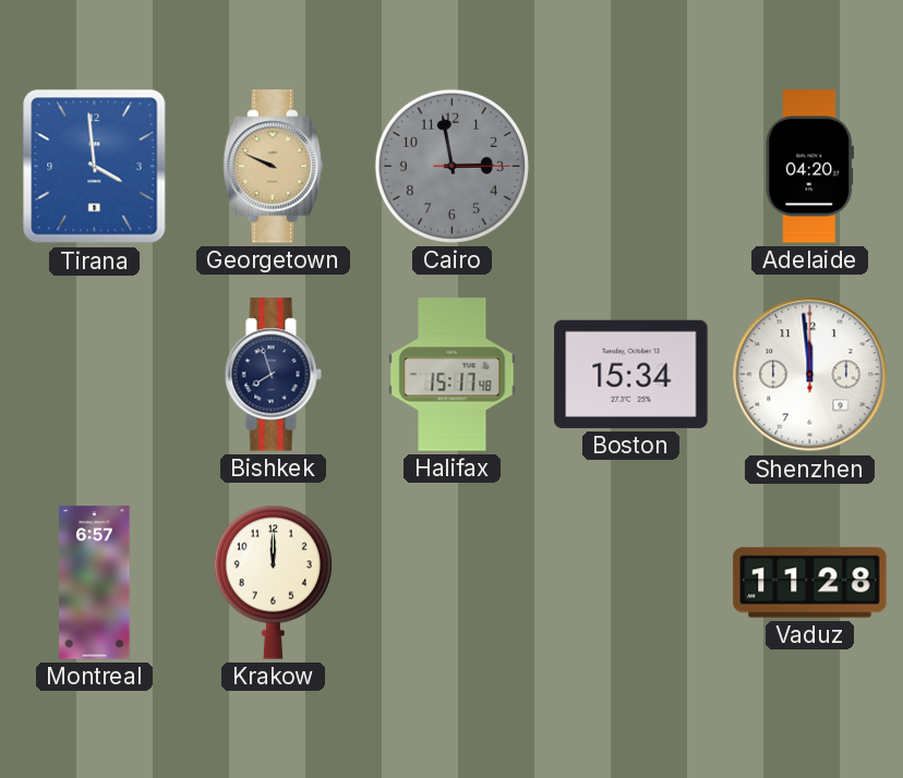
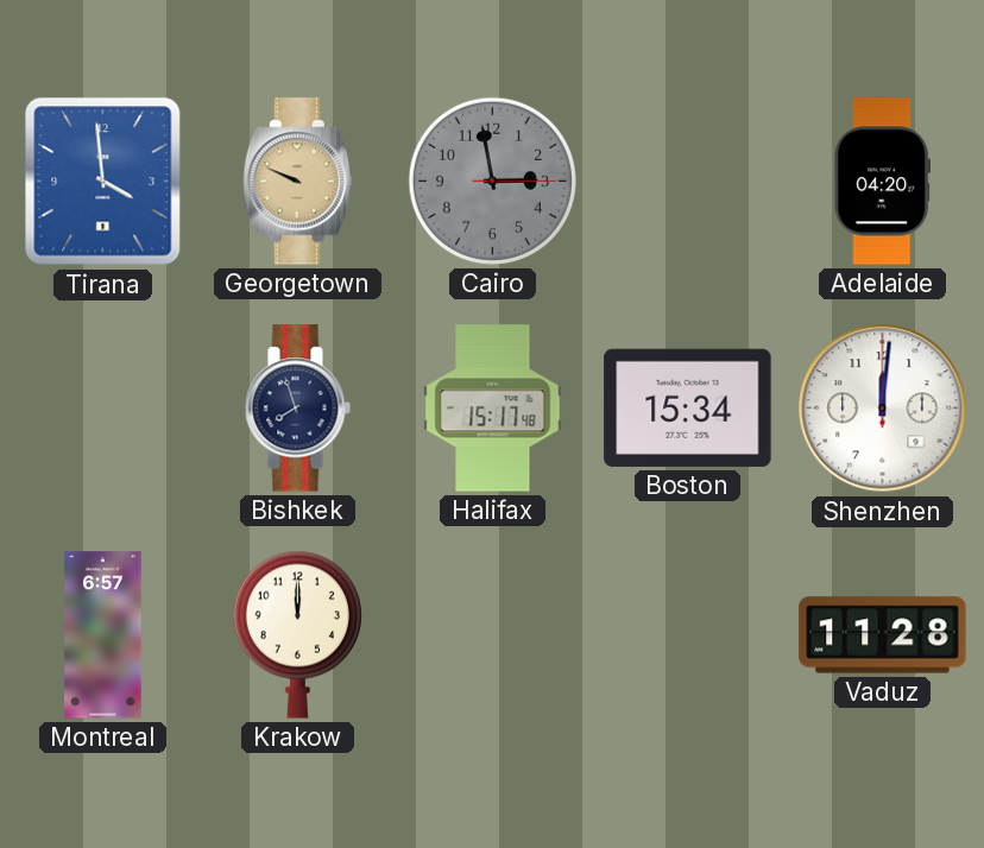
Shenzhen: 11:59 -> 12:01
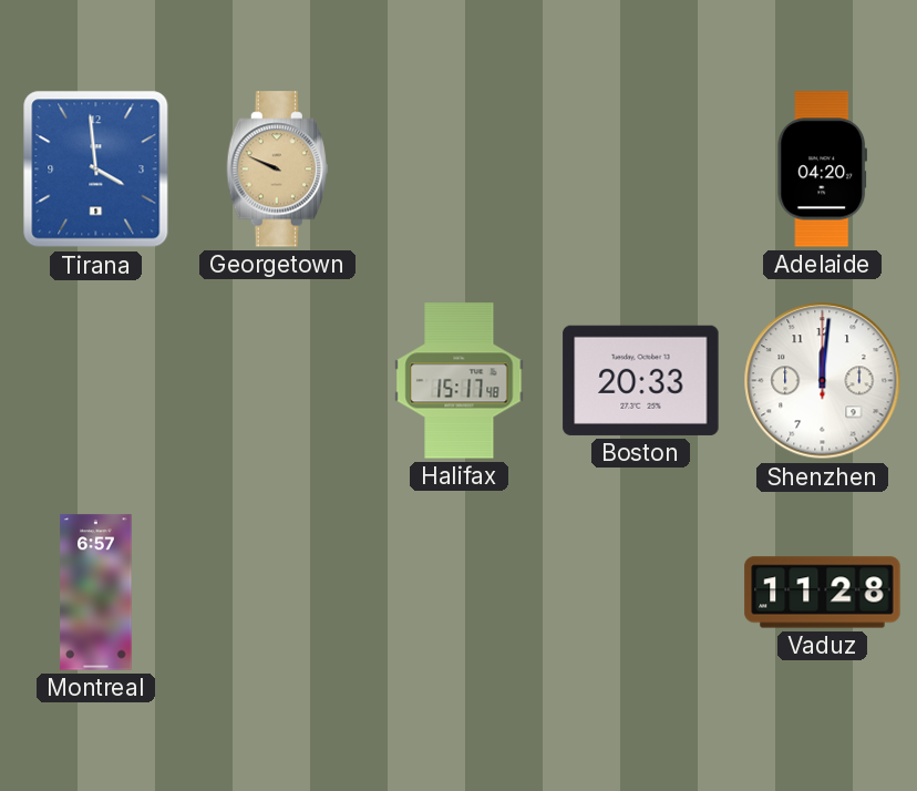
Cairo: 2:58 -> none
Bishkek: 7:57 -> none
Boston: 15:34 -> 20:33
Krakow: 12:00 -> none
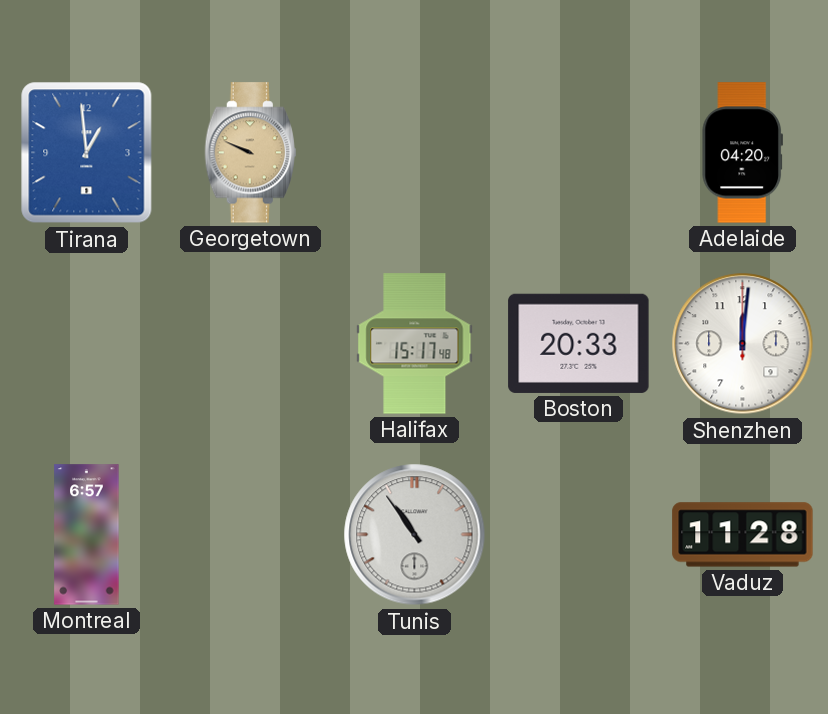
Tirana: 3:59 -> 12:59
Tunis: none -> 10:54
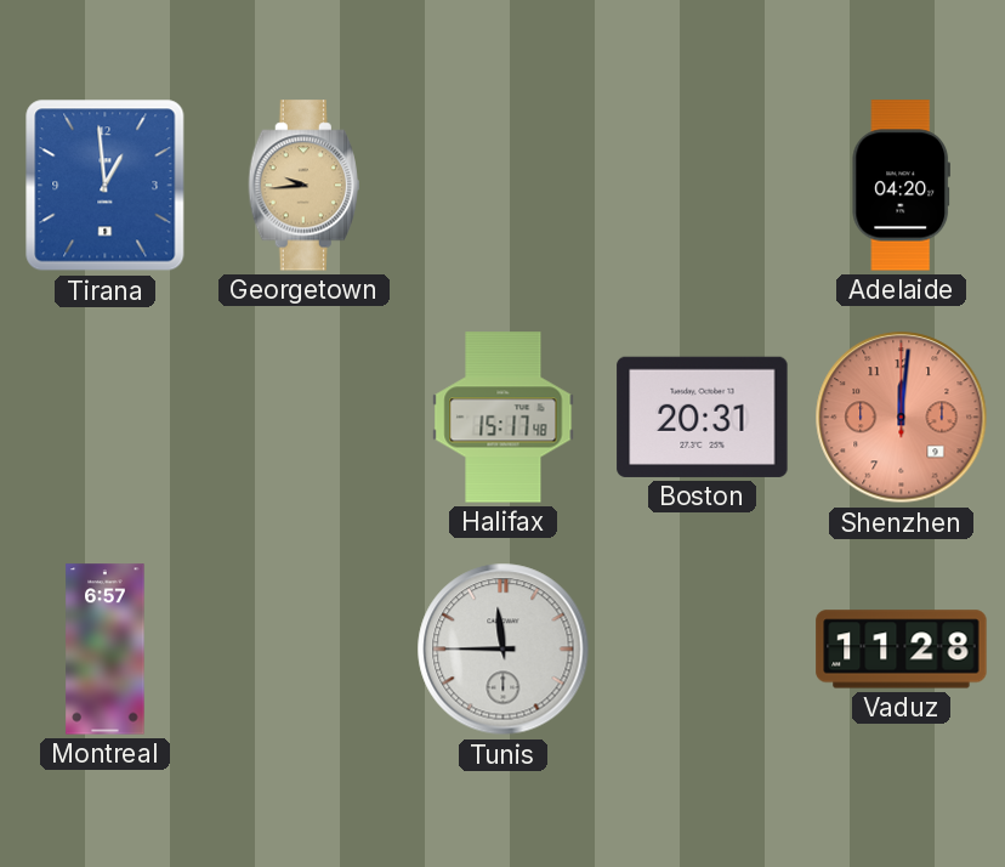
Georgetown: 9:49 -> 9:44
Boston: 20:33 -> 20:31
Shenzhen dial: white -> salmon
Tunis: 10:54 -> 11:45
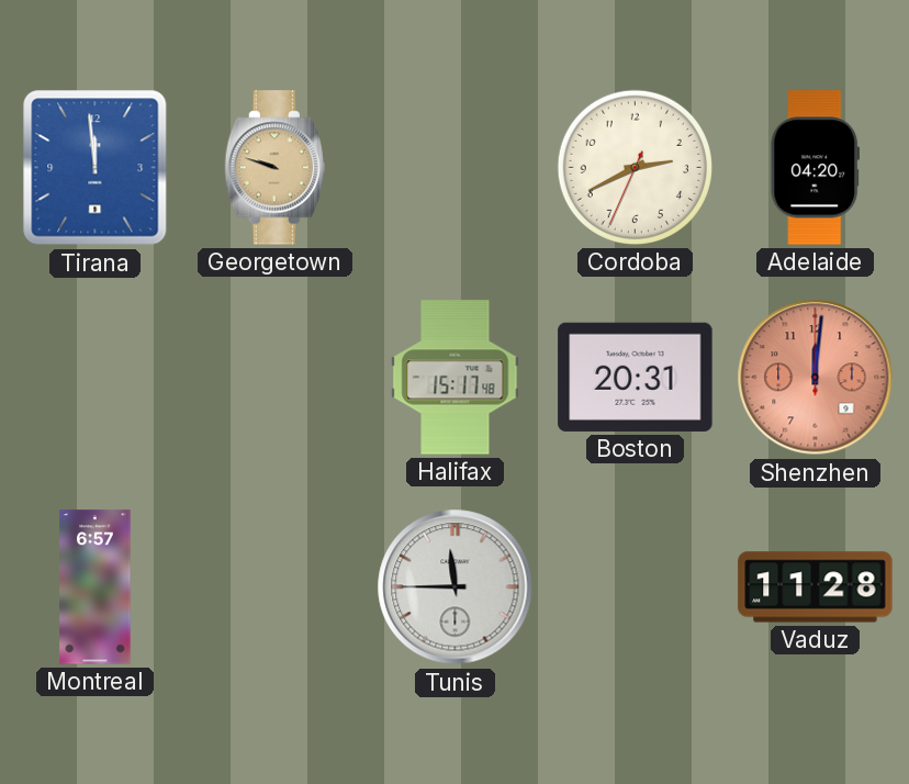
Tirana: 12:59 -> 11:59
Georgetown: 9:44 -> 9:48
Cordoba: none -> 2:40
